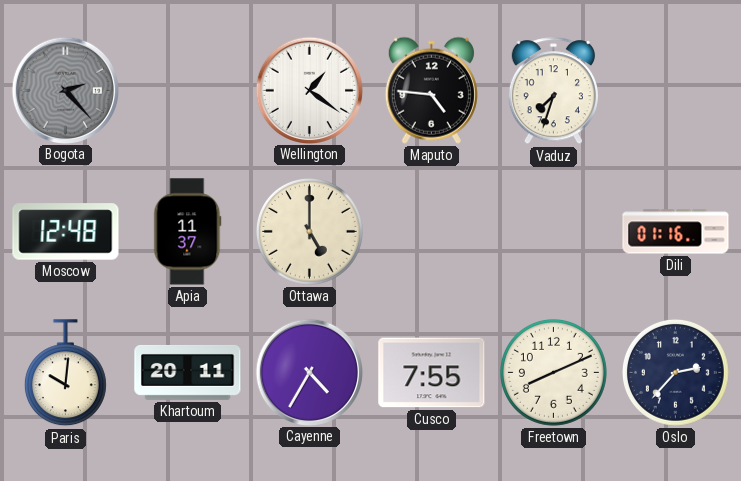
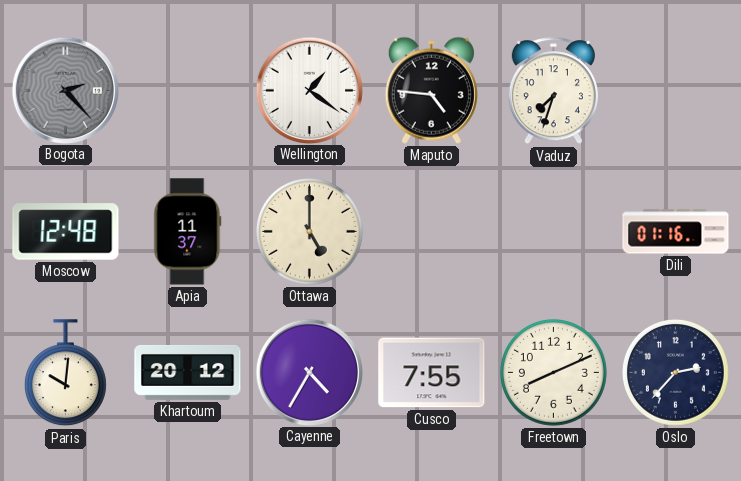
Khartoum: 20:11 -> 20:12
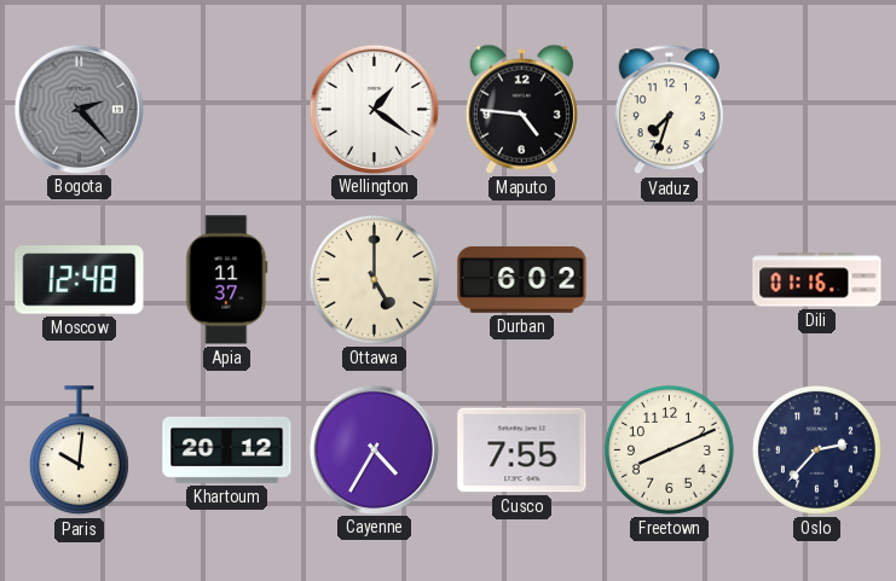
Durban: none -> 6:02
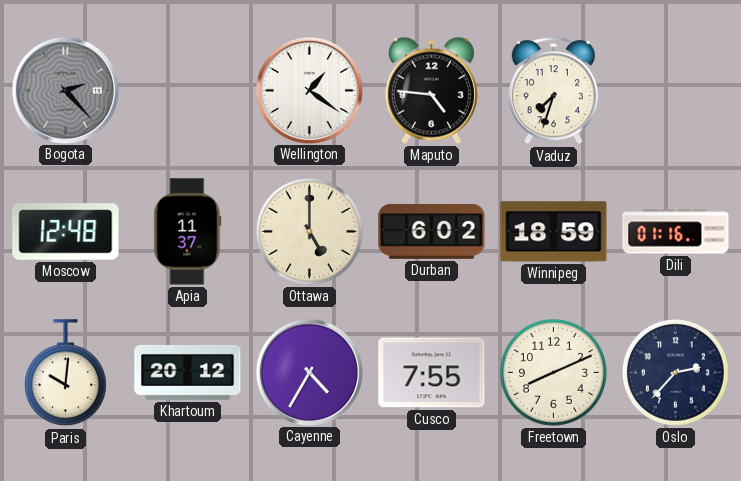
Winnipeg: none -> 18:59
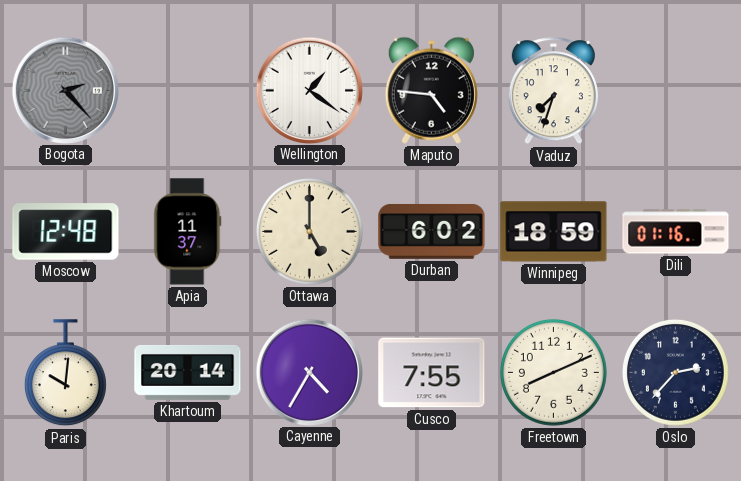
Khartoum: 20:12 -> 20:14
